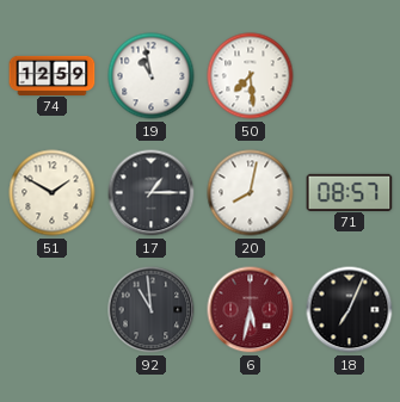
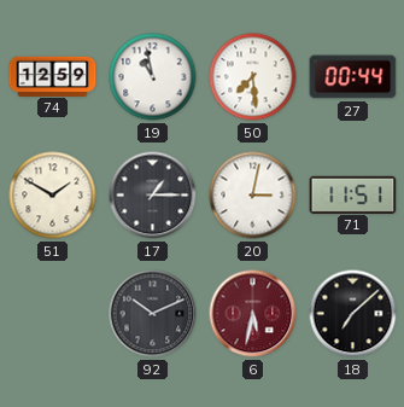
27: none -> 00:44
20: 8:02 -> 3:02
71: 08:57 -> 11:51
92: 10:59 -> 10:11
18: 7:04 -> 7:08
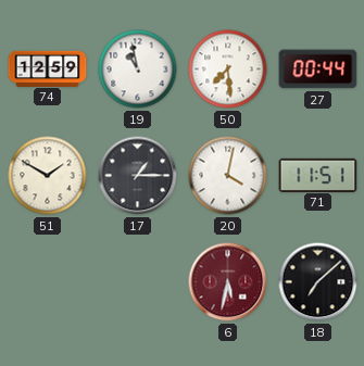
20: 3:02 -> 4:02
92: 10:11 -> none
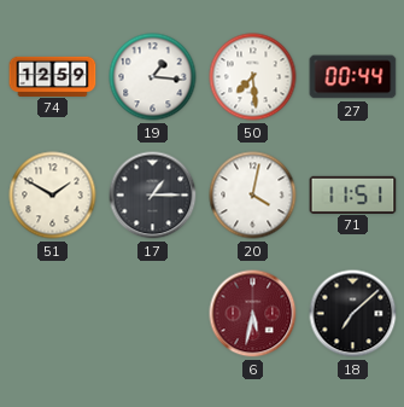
19: 10:58 -> 1:16
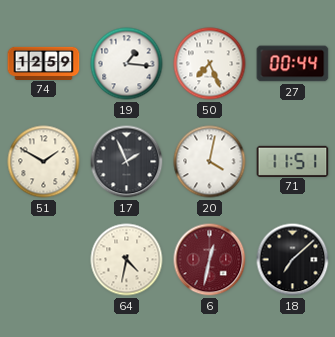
50: 7:29 -> 7:26
17: 1:15 -> 1:56
64: none -> 4:32
6: 5:32 -> 12:32
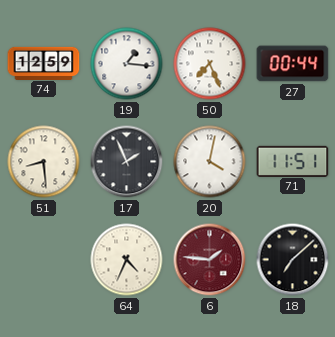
51: 1:50 -> 8:29
64: 4:32 -> 4:34
6: 12:32 -> 1:46
